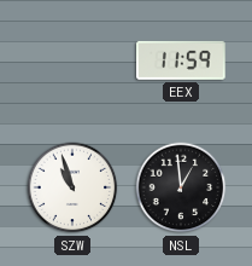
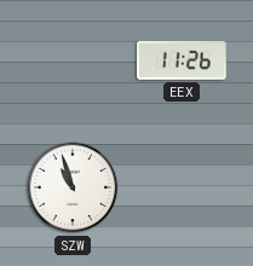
EEX: 11:59 -> 11:26
NSL: 12:59 -> none
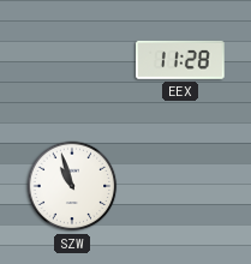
EEX: 11:26 -> 11:28
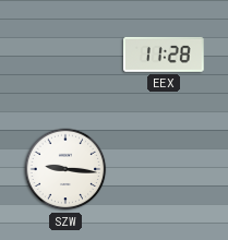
SZW: 10:57 -> 9:16
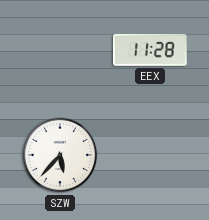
SZW: 9:16 -> 5:37
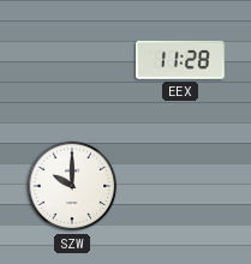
SZW: 5:37 -> 10:00
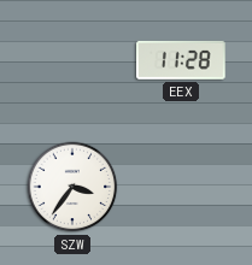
SZW: 10:00 -> 3:36
